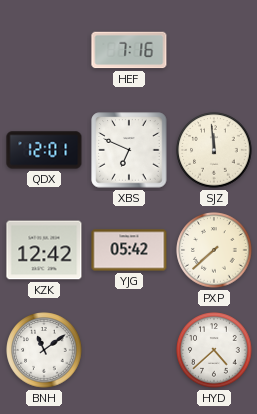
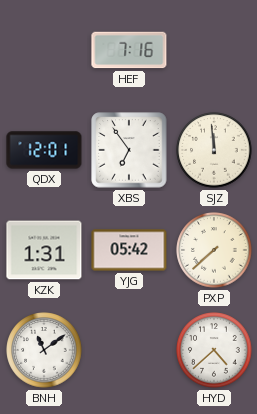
XBS: 6:49 -> 6:54
KZK: 12:42 -> 1:31
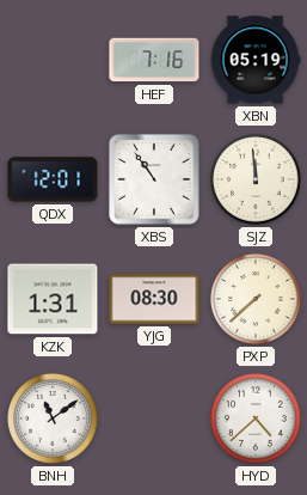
XBN: none -> 05:19
XBS: 6:54 -> 10:54
YJG: 05:42 -> 08:30
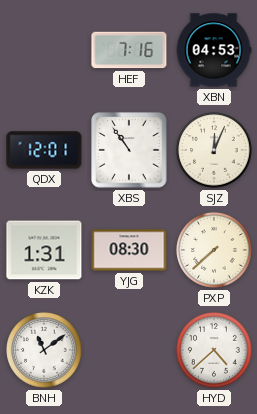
XBN: 05:19 -> 04:53
SJZ: 11:59 -> 12:04
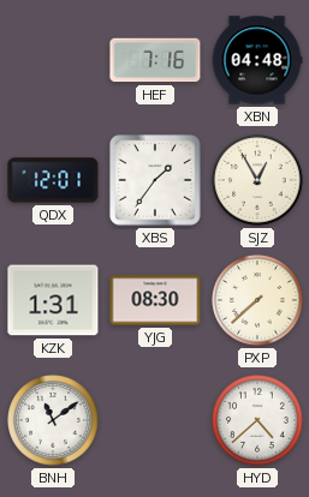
XBN: 04:53 -> 04:48
XBS: 10:54 -> 1:36
SJZ: 12:04 -> 12:55
